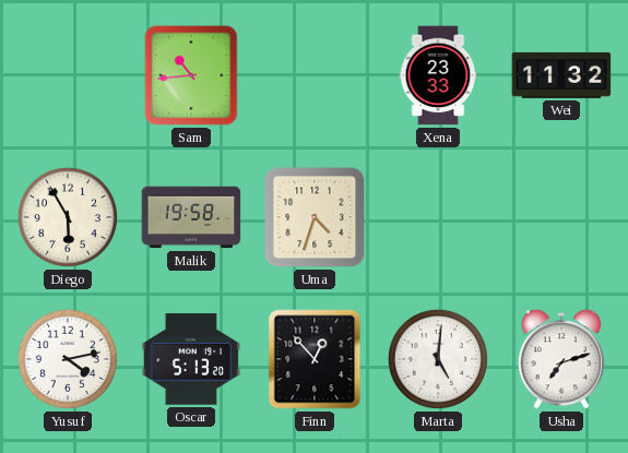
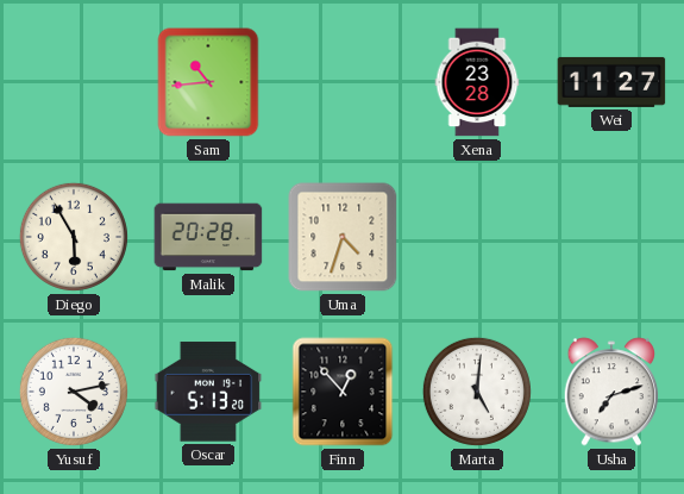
Xena: 23:33 -> 23:28
Wei: 11:32 -> 11:27
Malik: 19:58 -> 20:28
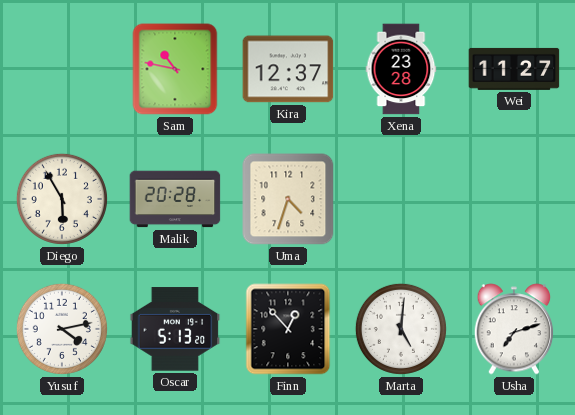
Sam: 10:44 -> 10:47
Kira: none -> 12:37
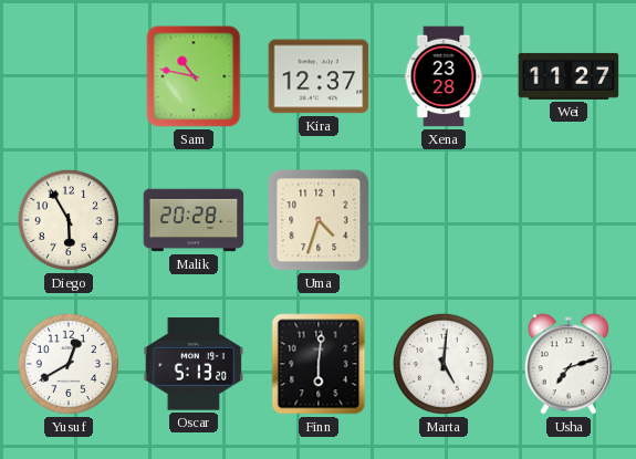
Yusuf: 4:13 -> 12:40
Finn: 12:53 -> 6:01
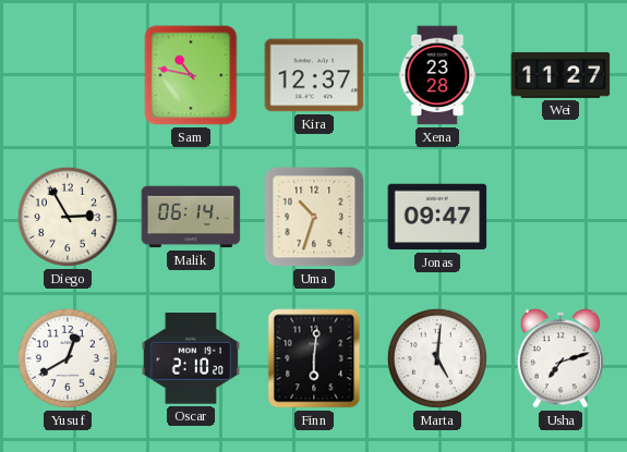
Diego: 5:55 -> 2:55
Malik: 20:28 -> 06:14
Uma: 4:33 -> 10:33
Jonas: none -> 09:47
Oscar: 5:13 -> 2:10
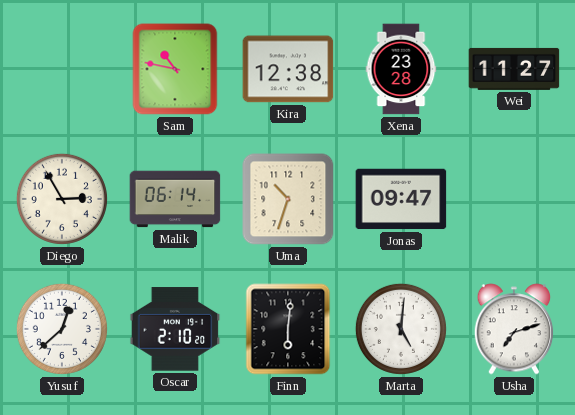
Kira: 12:37 -> 12:38
Yusuf: 12:40 -> 12:38
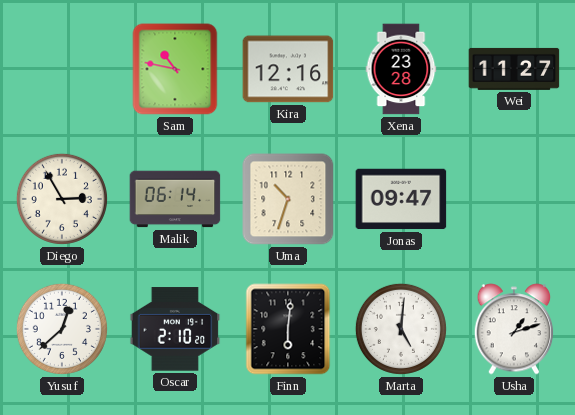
Kira: 12:38 -> 12:16
Usha: 7:12 -> 1:12
